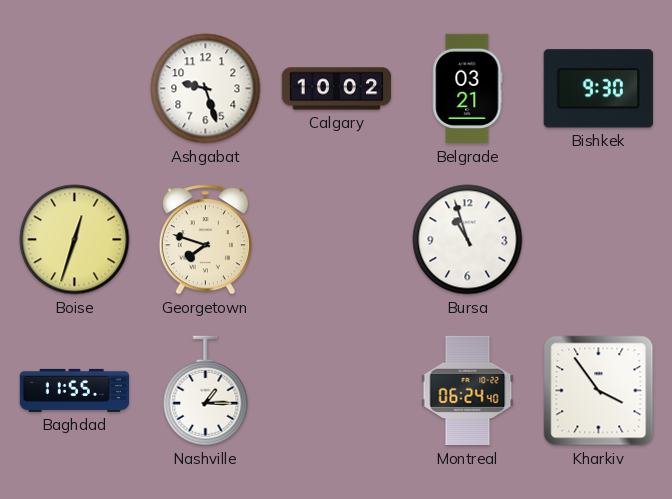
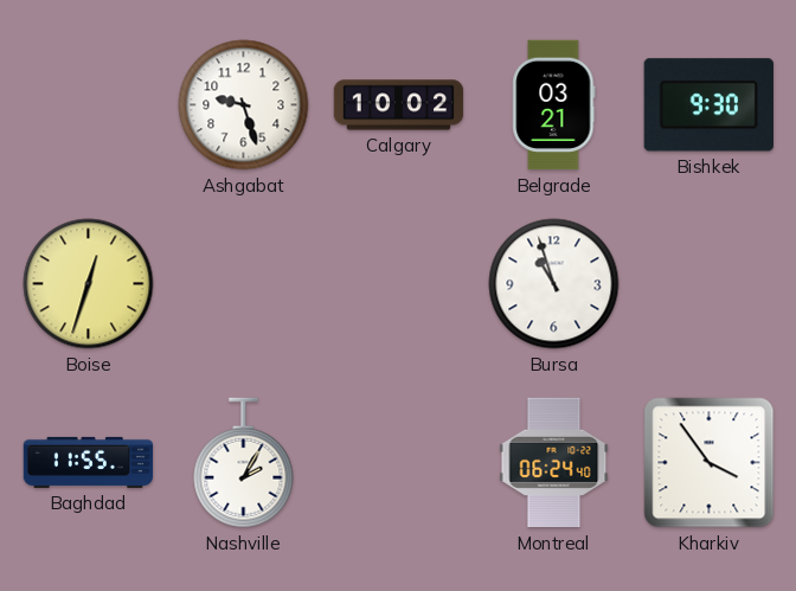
Georgetown: 7:48 -> none
Nashville: 1:15 -> 2:05
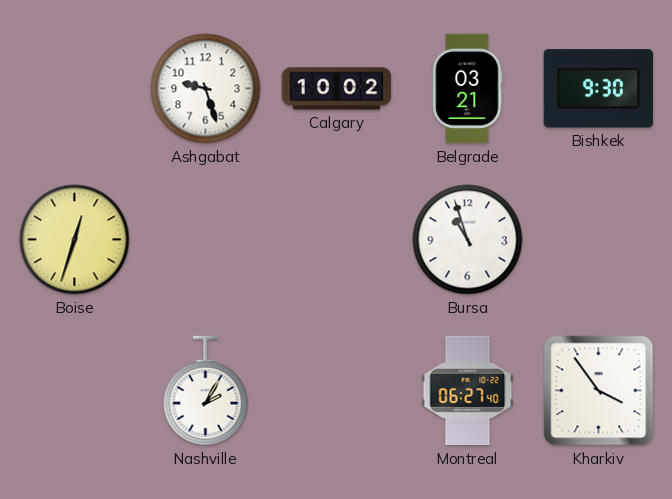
Baghdad: 11:55 -> none
Montreal: 06:24 -> 06:27
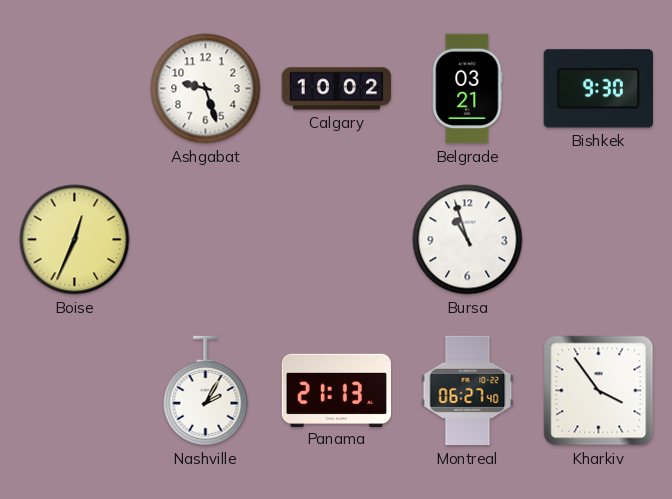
Boise: 12:33 -> 12:34
Panama: none -> 21:13
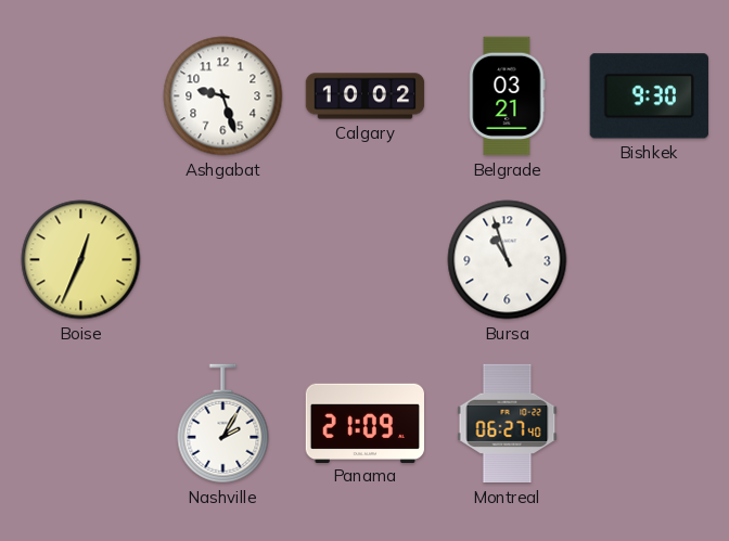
Panama: 21:13 -> 21:09
Kharkiv: 3:54 -> none
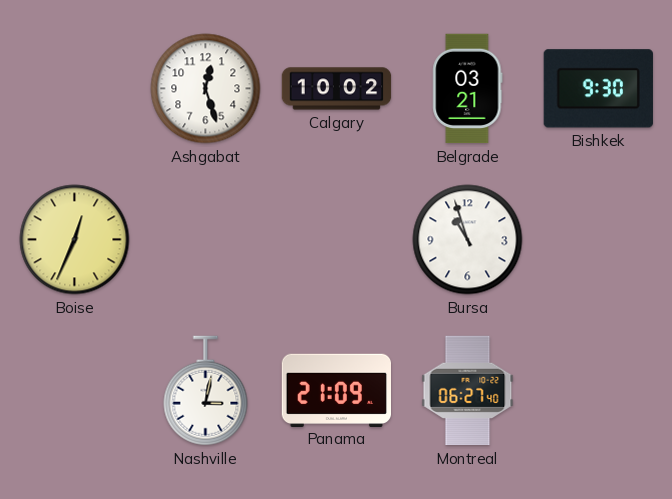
Ashgabat: 9:27 -> 12:27
Nashville: 2:05 -> 3:02
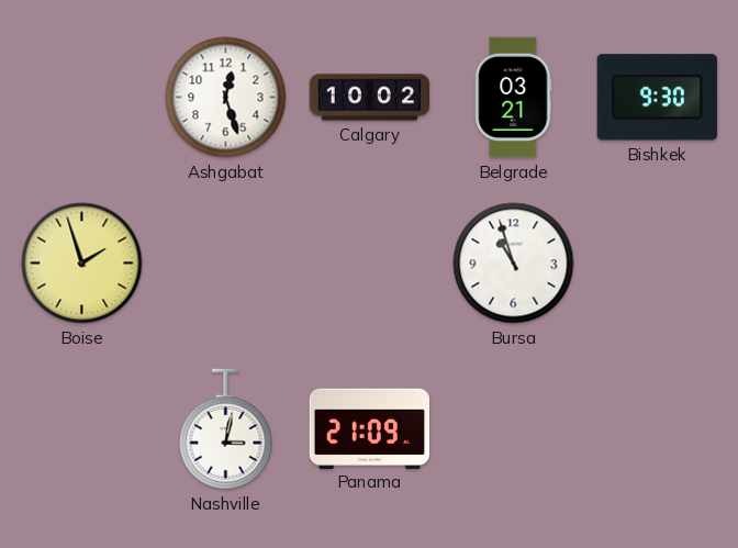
Boise: 12:34 -> 1:57
Montreal: 06:27 -> none
